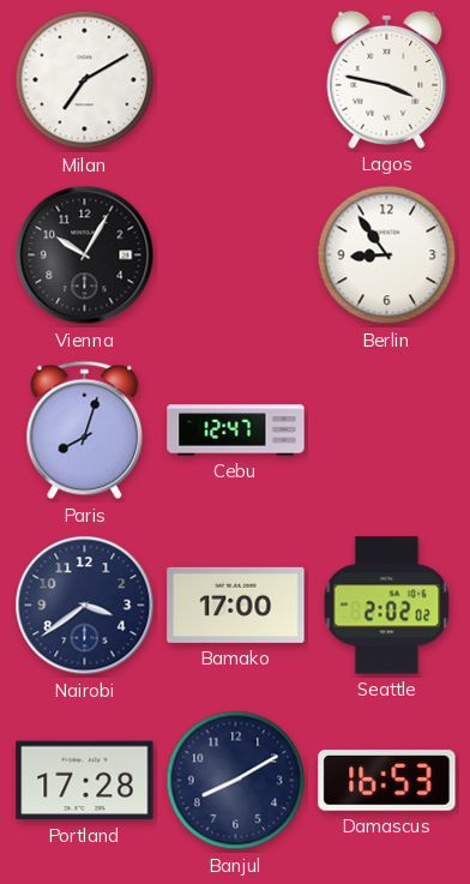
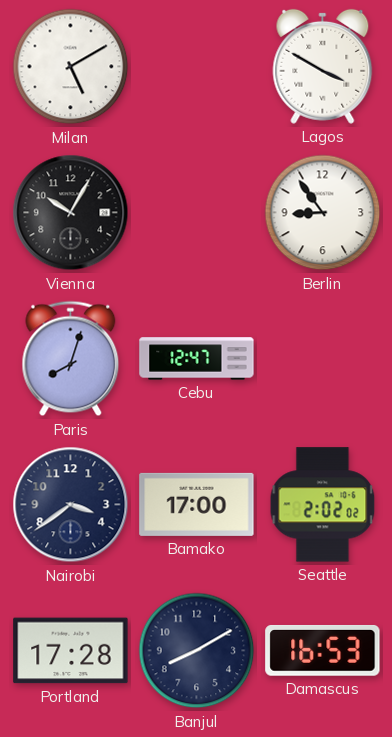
Milan: 7:10 -> 5:10
Lagos: 3:47 -> 3:50
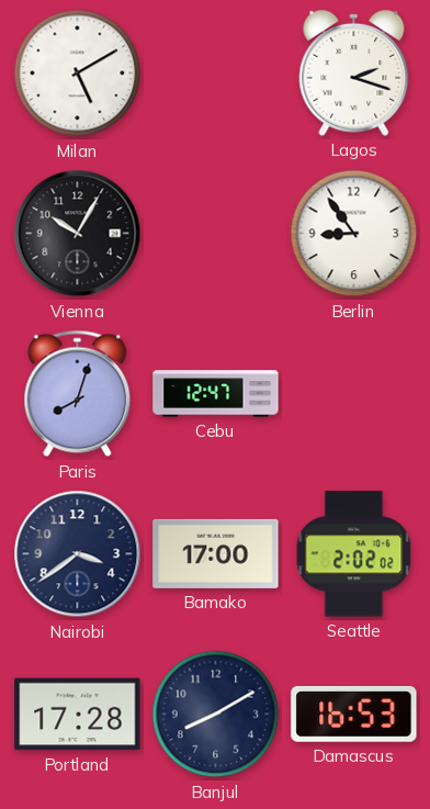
Lagos: 3:50 -> 2:18
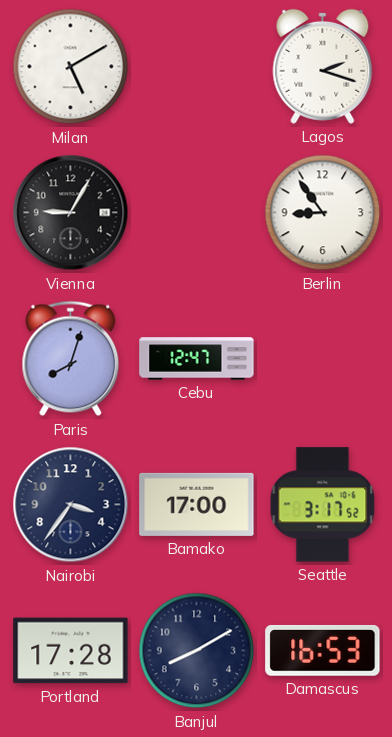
Vienna: 10:05 -> 9:05
Nairobi: 3:39 -> 3:36
Seattle: 2:02 -> 3:17
